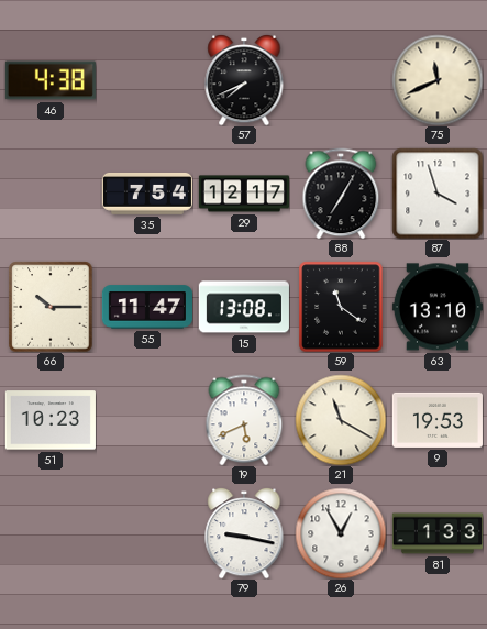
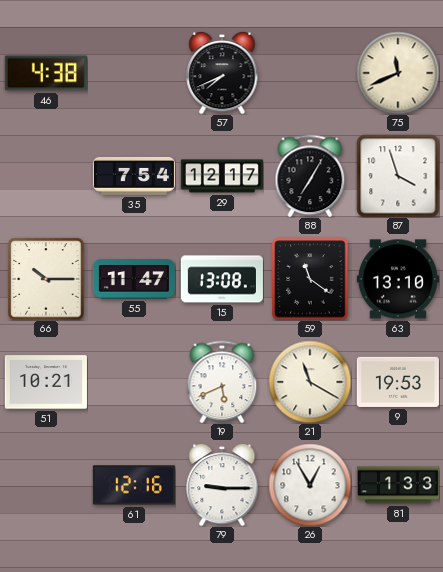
51: 10:23 -> 10:21
61: none -> 12:16
79: 9:17 -> 9:15
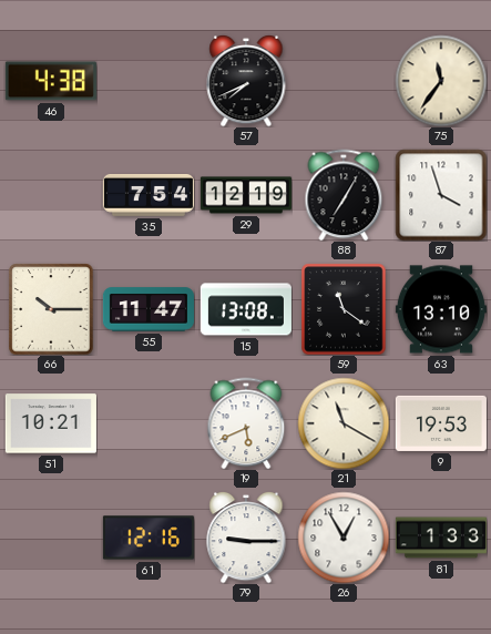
75: 11:41 -> 11:36
29: 12:17 -> 12:19
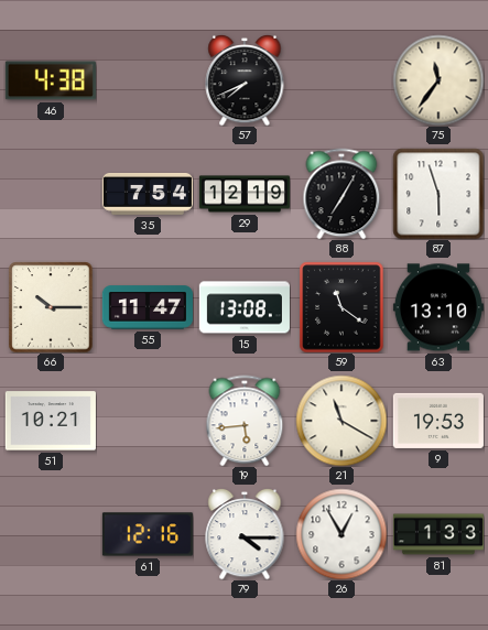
87: 3:57 -> 5:57
19: 5:41 -> 5:44
79: 9:15 -> 4:15
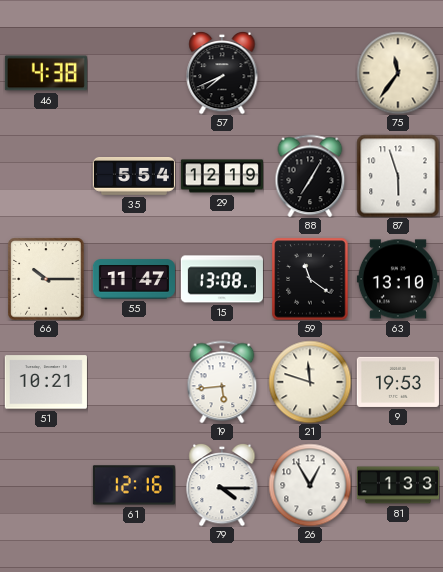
35: 7:54 -> 5:54
21: 11:20 -> 11:48
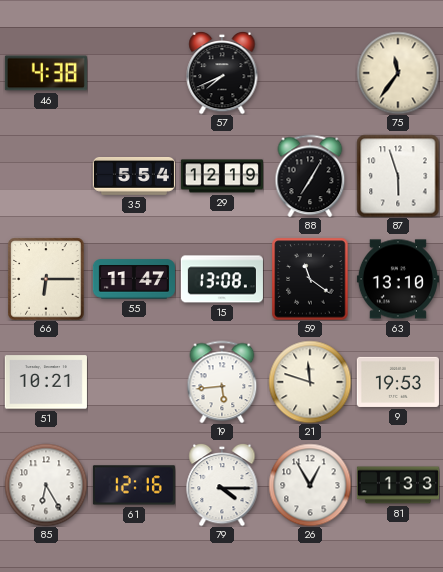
66: 10:15 -> 6:15
85: none -> 6:25
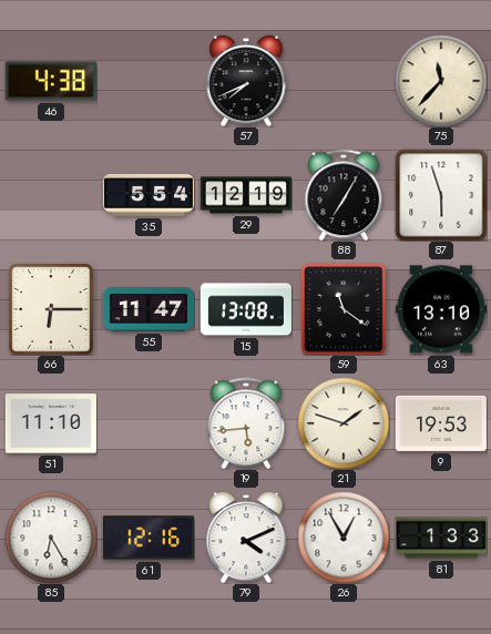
75: 11:36 -> 11:37
51: 10:21 -> 11:10
21: 11:48 -> 1:48
79: 4:15 -> 4:11
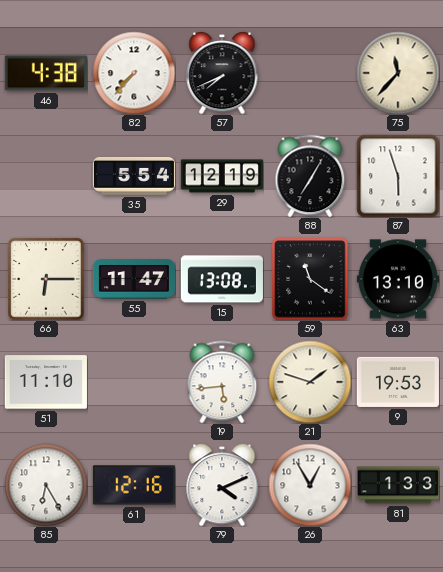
82: none -> 7:37
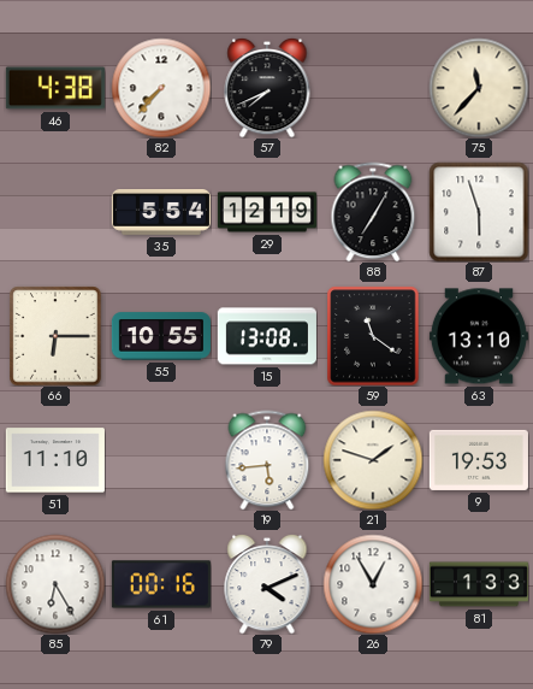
55: 11:47 -> 10:55
61: 12:16 -> 00:16
